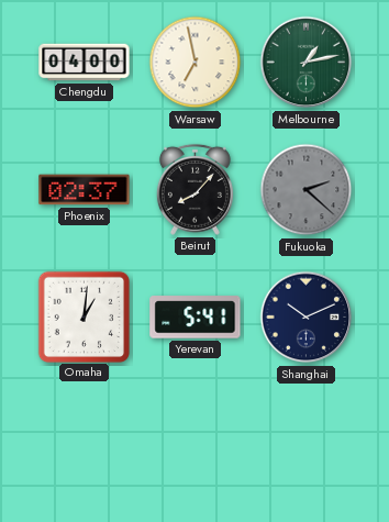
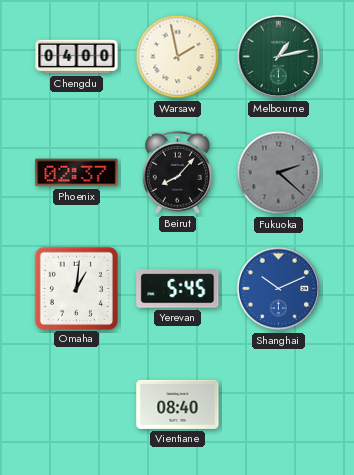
Warsaw: 6:58 -> 1:58
Yerevan: 5:41 -> 5:45
Shanghai dial: navy -> blue
Vientiane: none -> 08:40
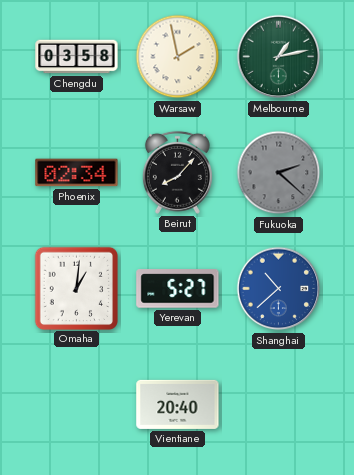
Chengdu: 04:00 -> 03:58
Phoenix: 02:37 -> 02:34
Yerevan: 5:45 -> 5:27
Shanghai: 10:11 -> 10:38
Vientiane: 08:40 -> 20:40
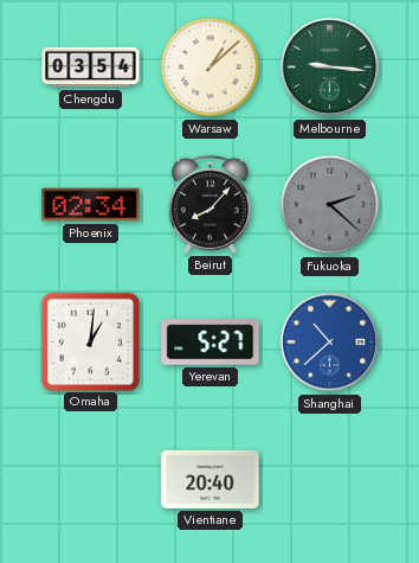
Chengdu: 03:58 -> 03:54
Warsaw: 1:58 -> 1:08
Melbourne: 1:13 -> 9:16
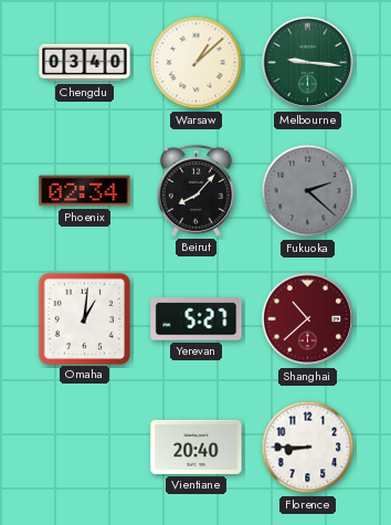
Chengdu: 03:54 -> 03:40
Shanghai dial: blue -> burgundy
Florence: none -> 8:45
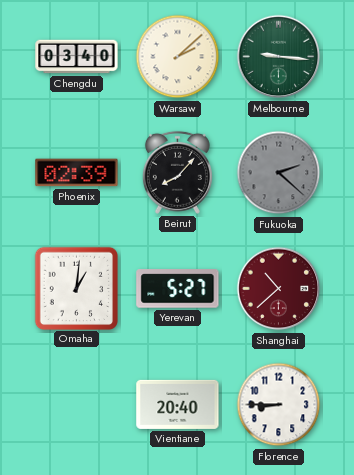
Warsaw: 1:08 -> 2:08
Phoenix: 02:34 -> 02:39
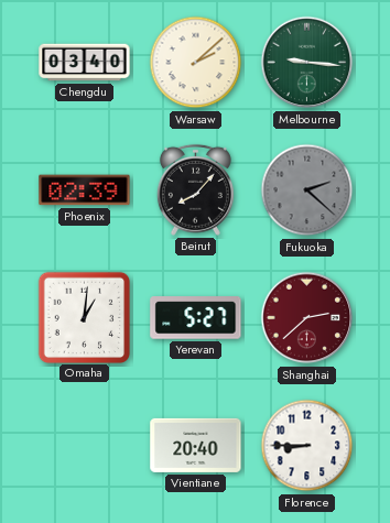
Shanghai: 10:38 -> 2:38
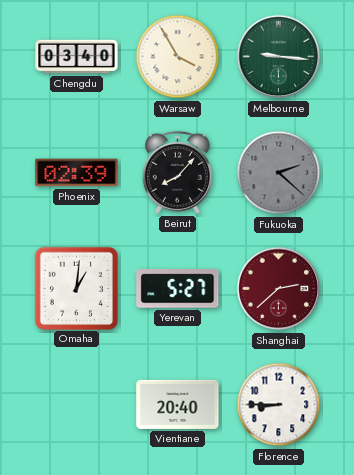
Warsaw: 2:08 -> 3:55
